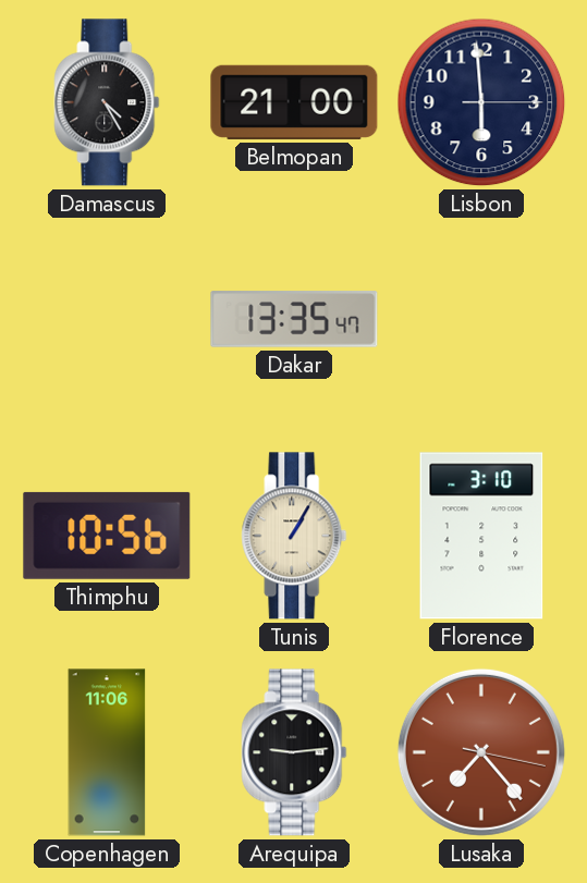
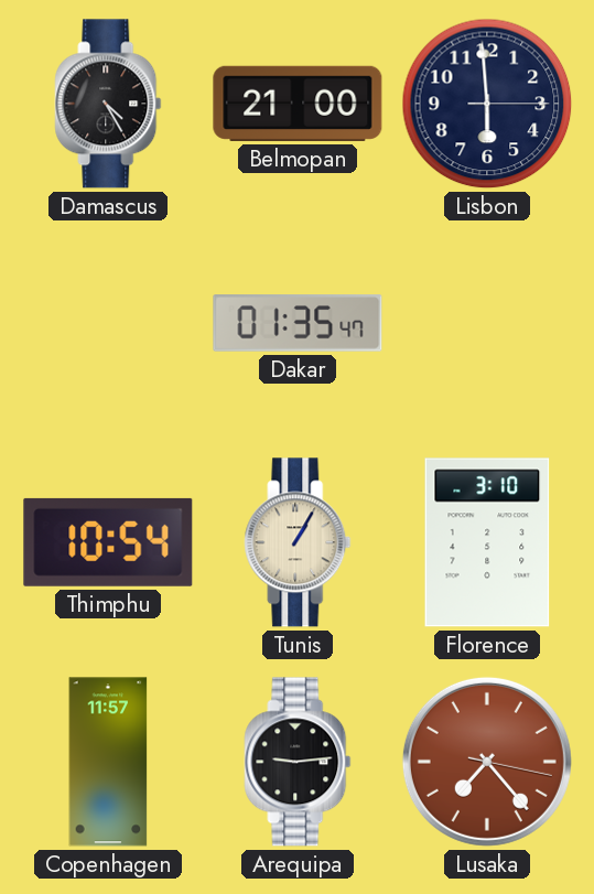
Dakar: 13:35 -> 01:35
Thimphu: 10:56 -> 10:54
Copenhagen: 11:06 -> 11:57
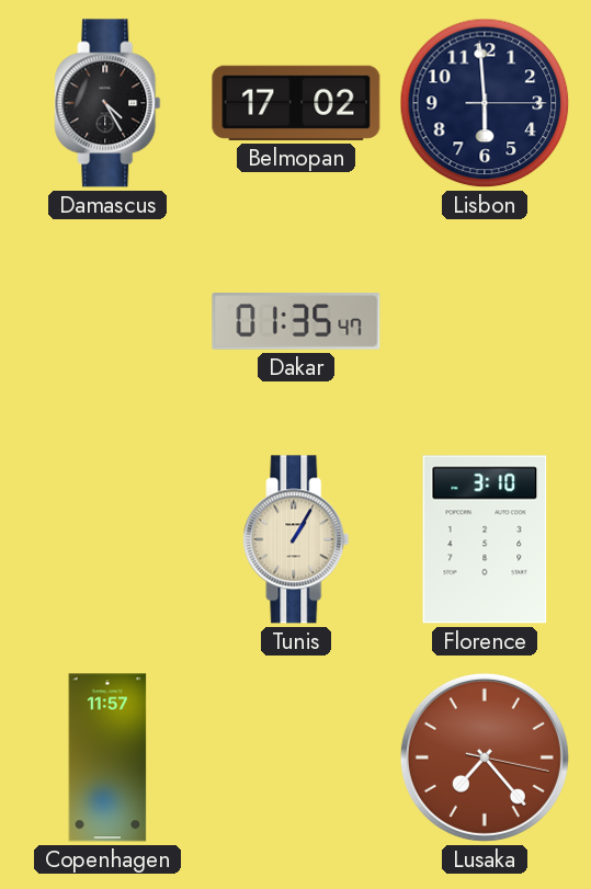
Belmopan: 21:00 -> 17:02
Thimphu: 10:54 -> none
Arequipa: 9:14 -> none
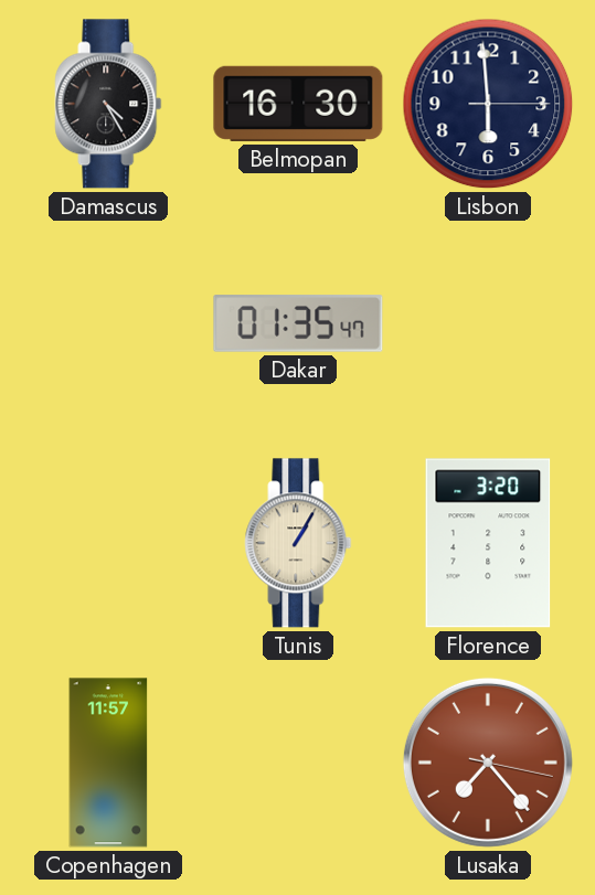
Belmopan: 17:02 -> 16:30
Florence: 3:10 -> 3:20
